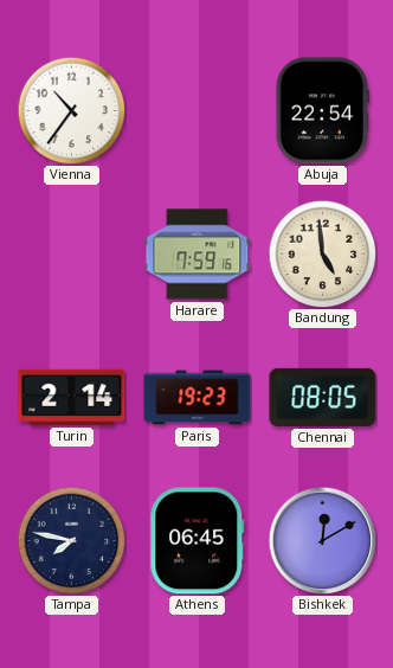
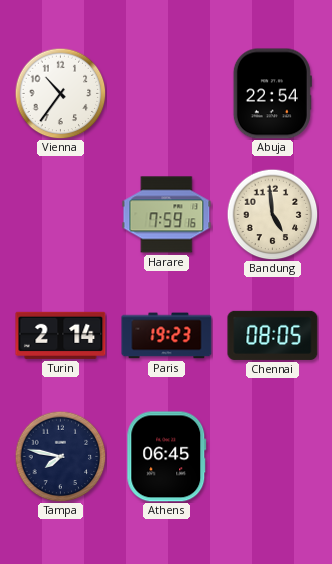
Bishkek: 12:10 -> none
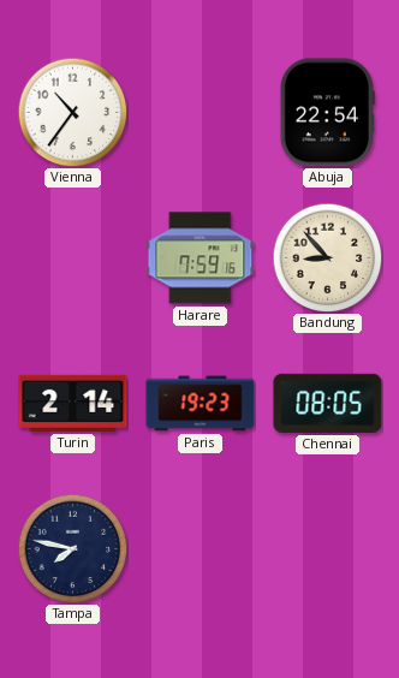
Bandung: 4:59 -> 8:53
Athens: 06:45 -> none
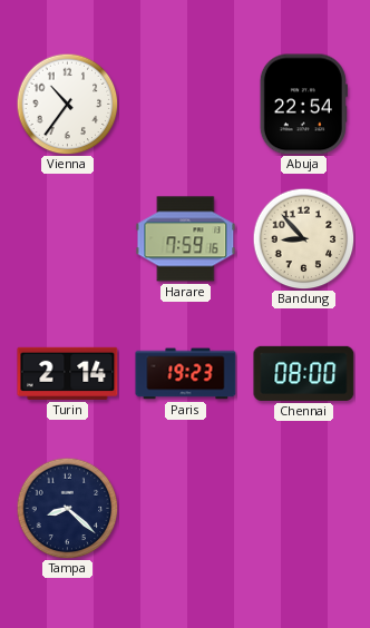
Chennai: 08:05 -> 08:00
Tampa: 7:47 -> 8:22
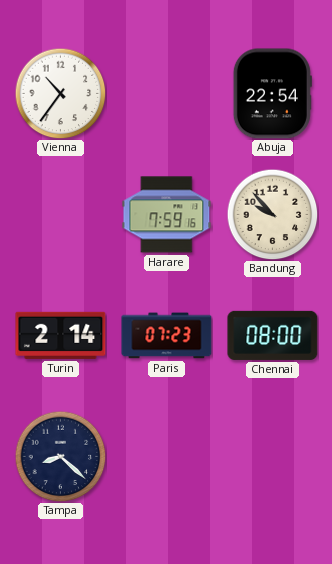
Bandung: 8:53 -> 9:53
Paris: 19:23 -> 07:23
